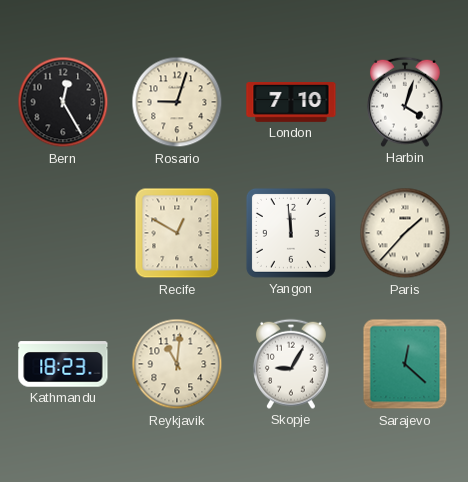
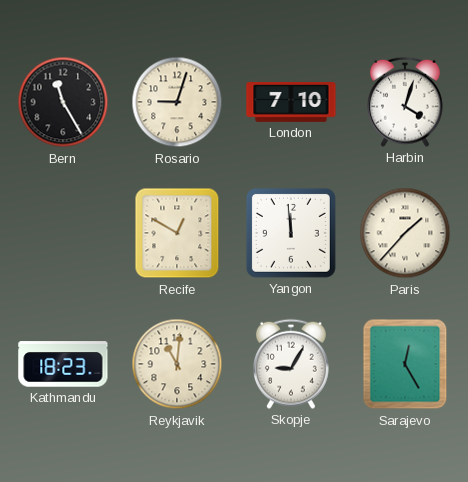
Bern: 12:25 -> 11:25
Sarajevo: 12:22 -> 12:25
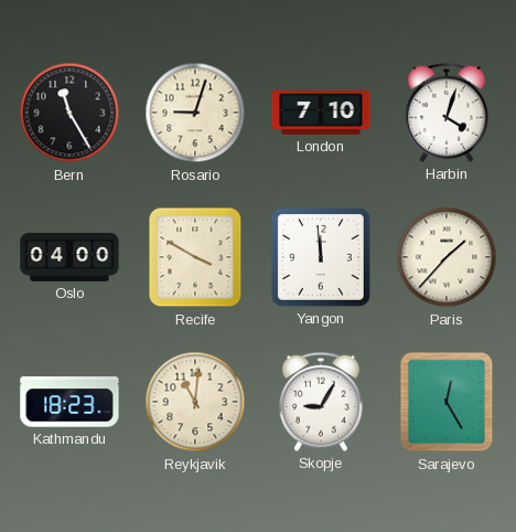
Oslo: none -> 04:00
Recife: 12:50 -> 3:50
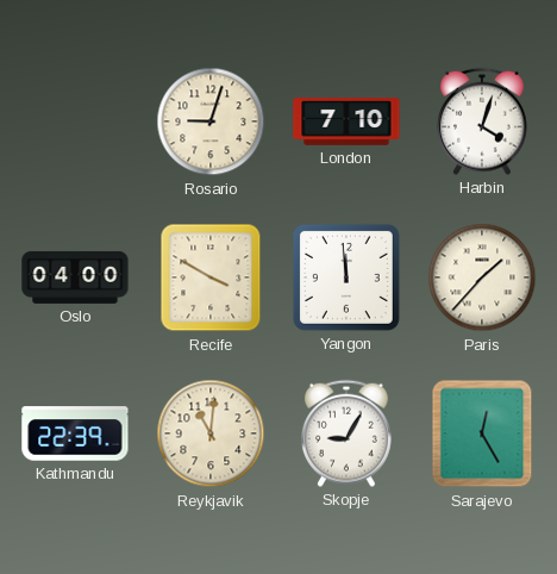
Bern: 11:25 -> none
Kathmandu: 18:23 -> 22:39
